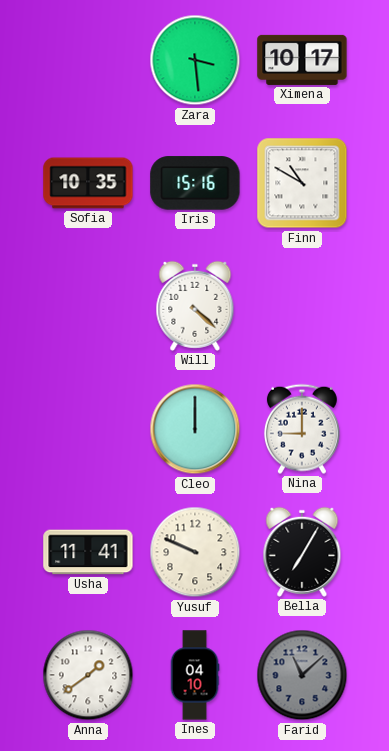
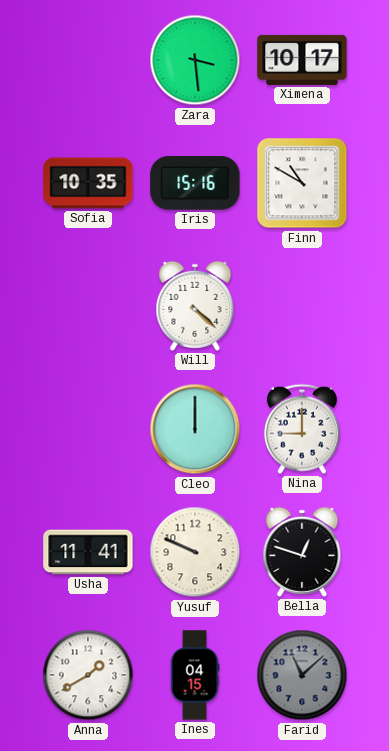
Bella: 7:05 -> 12:48
Anna: 1:39 -> 1:40
Ines: 04:10 -> 04:15
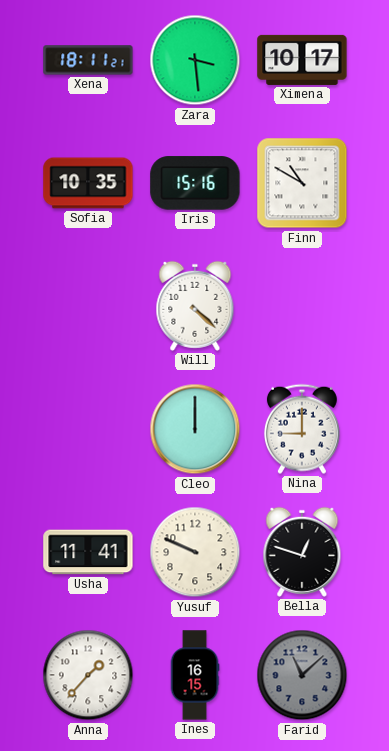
Xena: none -> 18:11
Anna: 1:40 -> 1:37
Ines: 04:15 -> 16:15
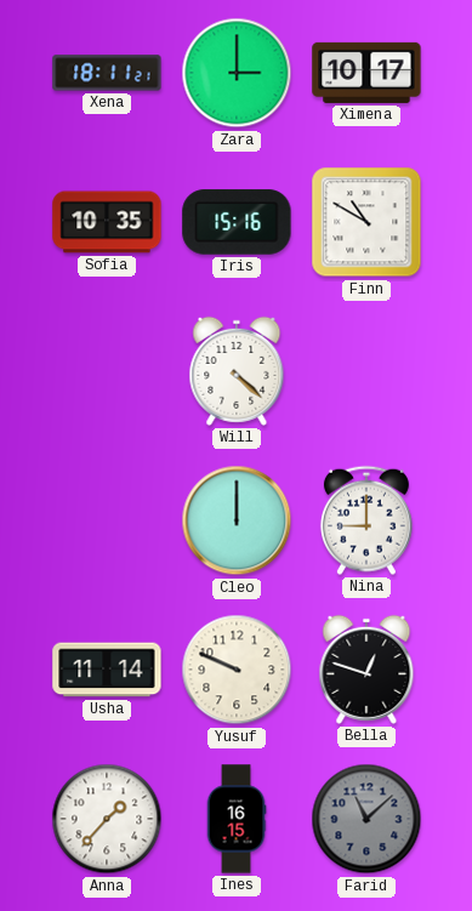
Zara: 3:29 -> 3:00
Usha: 11:41 -> 11:14
